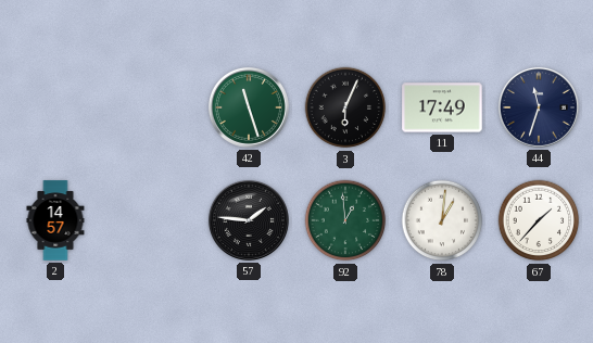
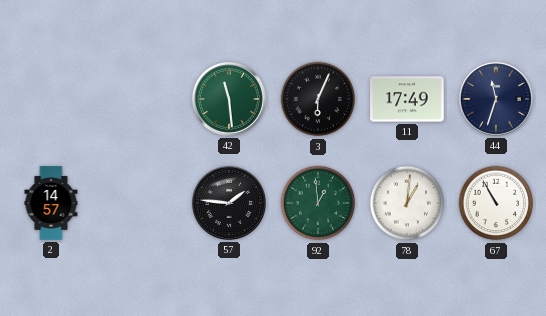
42: 11:27 -> 11:29
67: 1:37 -> 10:55
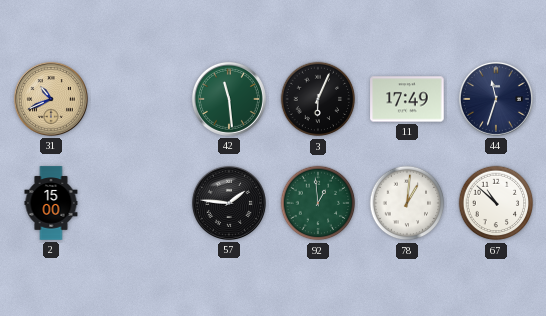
31: none -> 10:41
2: 14:57 -> 15:00
67: 10:55 -> 10:52
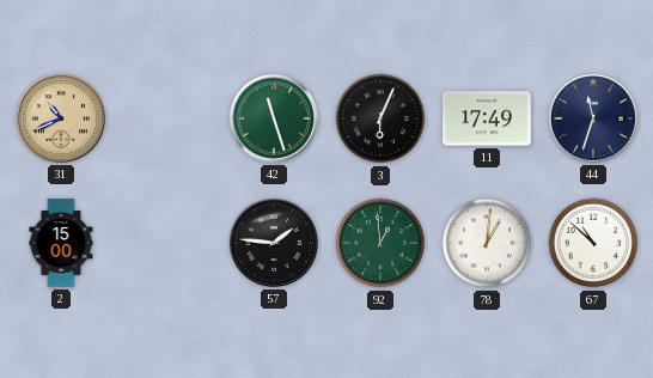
42: 11:29 -> 11:27
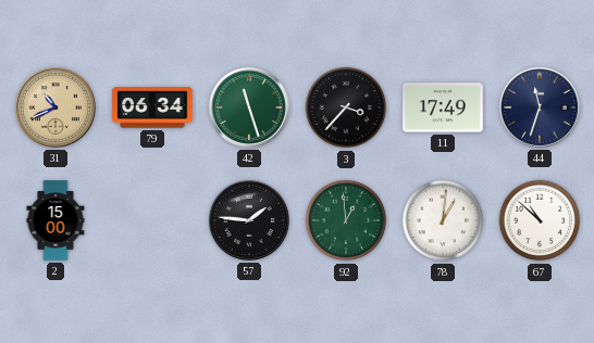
79: none -> 06:34
3: 6:04 -> 3:37
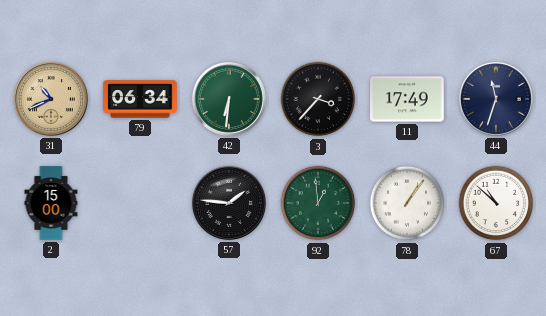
42: 11:27 -> 6:31
78: 1:01 -> 1:06
